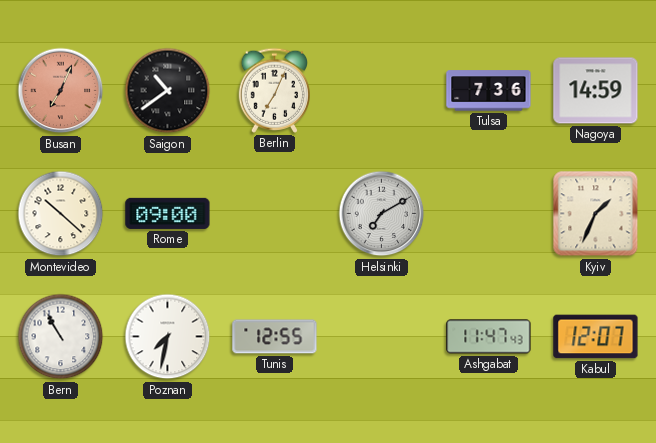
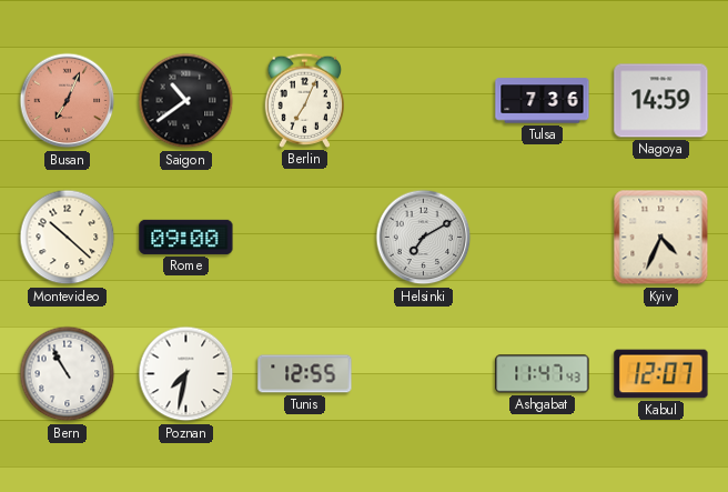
Kyiv: 1:34 -> 4:34
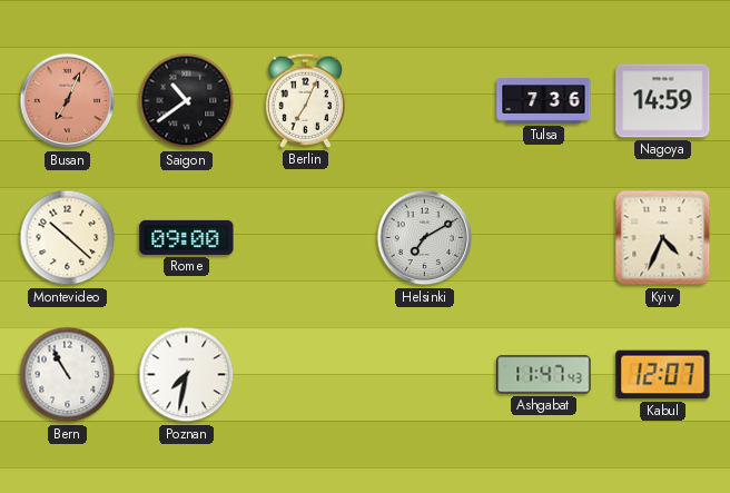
Tunis: 12:55 -> none
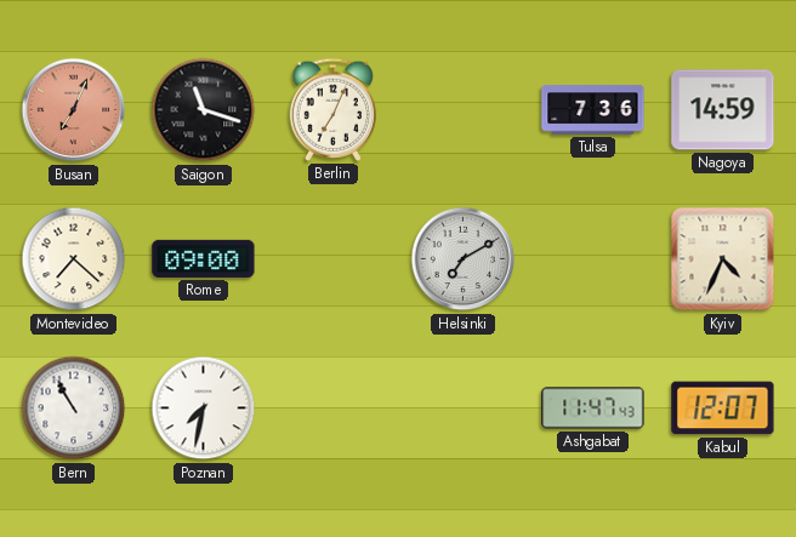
Saigon: 10:39 -> 11:18
Montevideo: 10:22 -> 7:22
